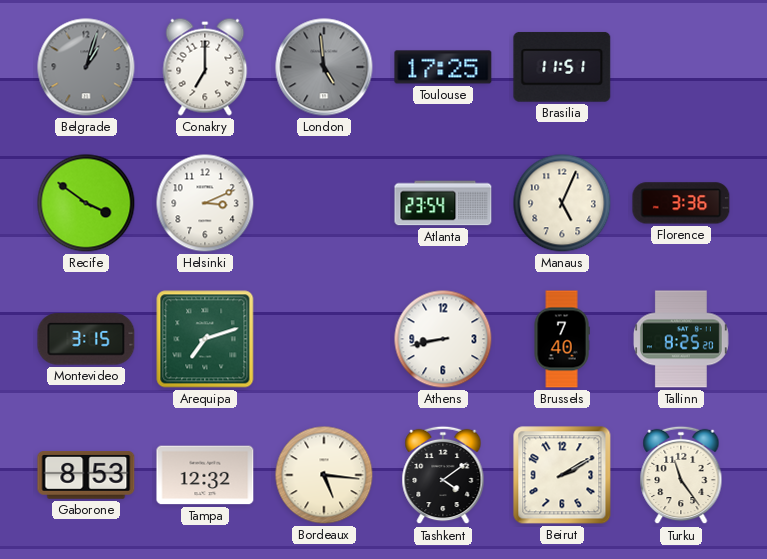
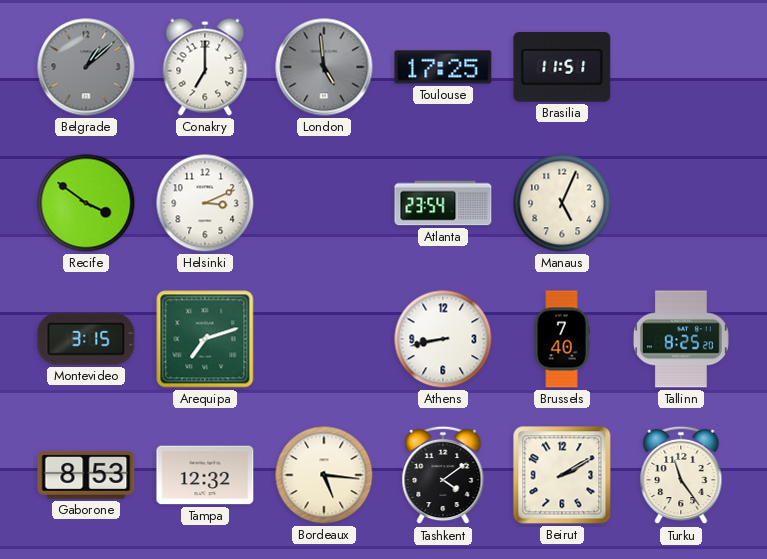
Belgrade: 1:03 -> 1:08
Florence: 3:36 -> none
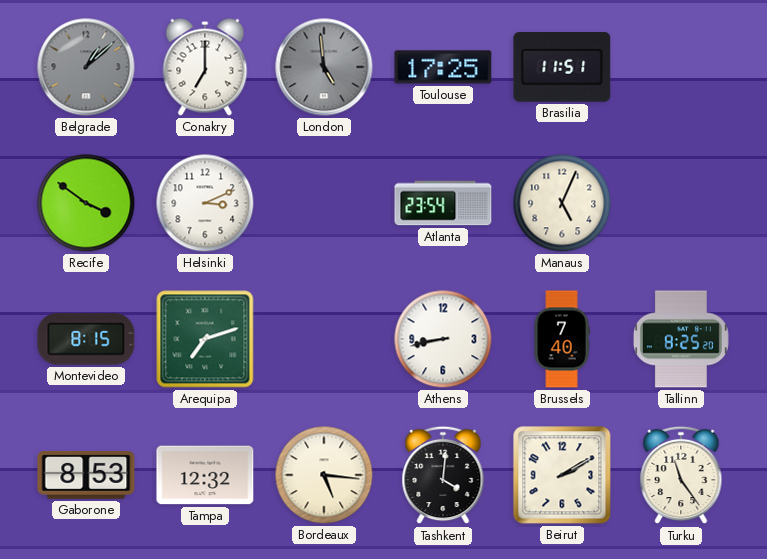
Montevideo: 3:15 -> 8:15
Tashkent: 4:09 -> 4:01
